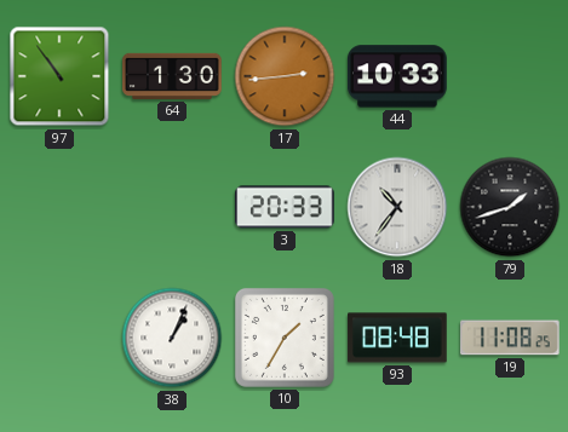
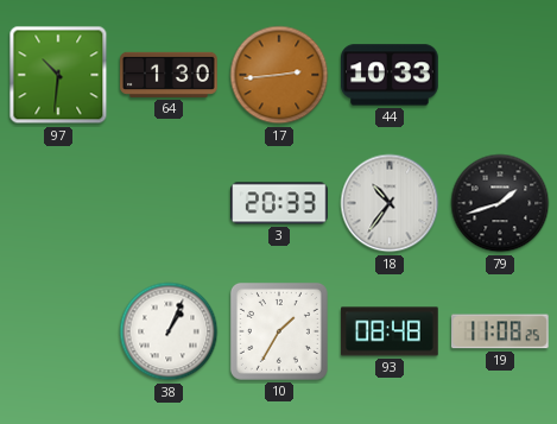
97: 10:54 -> 10:31
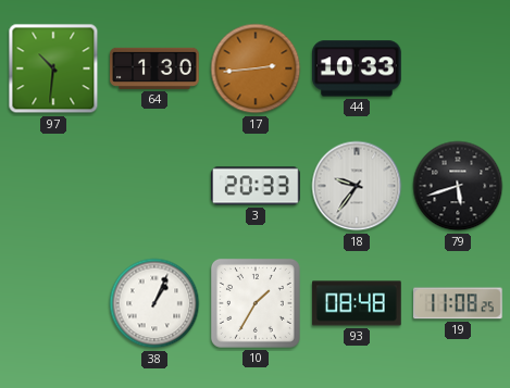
18: 10:36 -> 9:36
79: 1:42 -> 5:42
